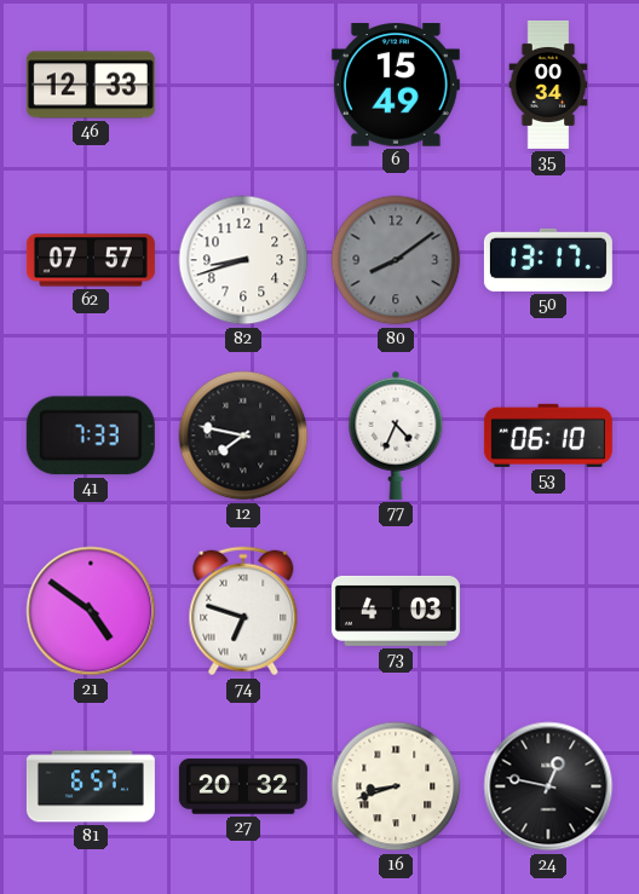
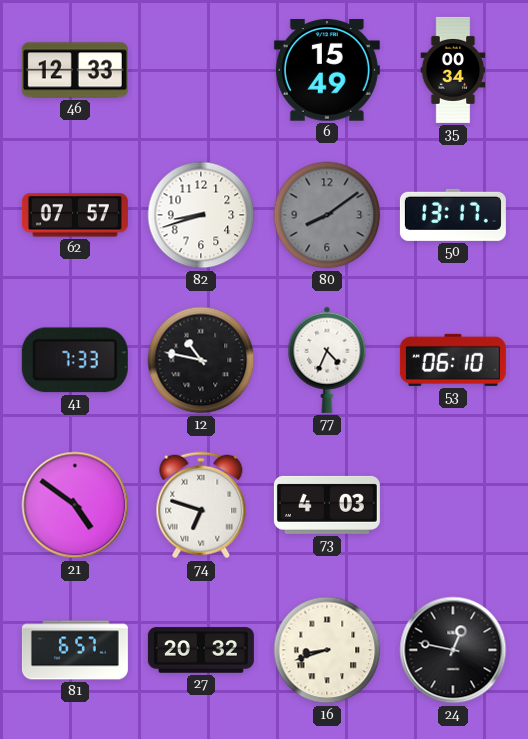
12: 7:47 -> 10:47
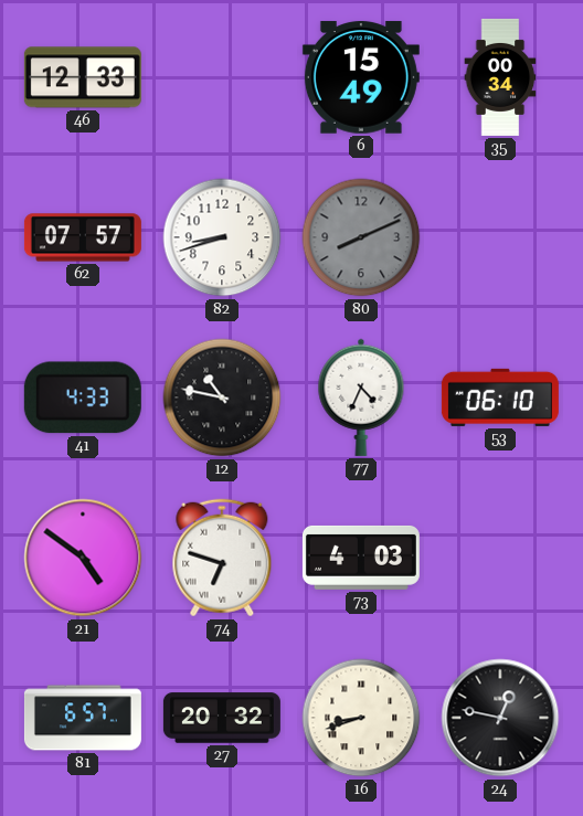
80: 8:09 -> 8:11
50: 13:17 -> none
41: 7:33 -> 4:33
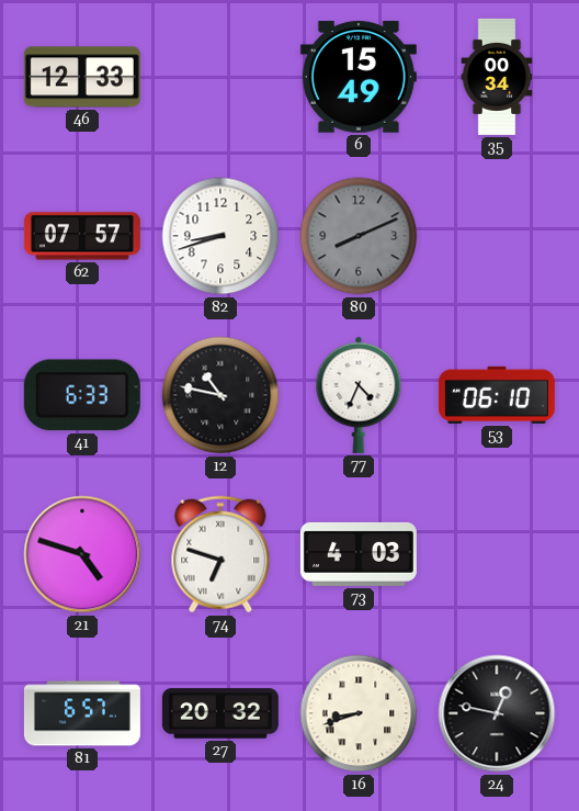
41: 4:33 -> 6:33
21: 4:51 -> 4:48
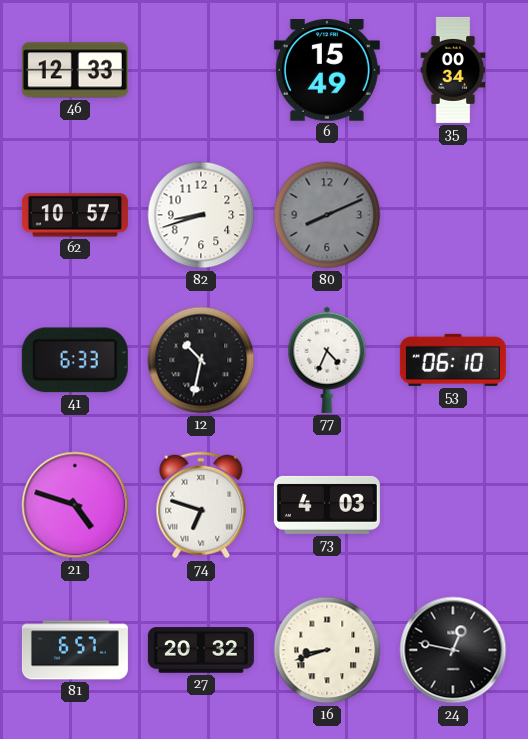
62: 07:57 -> 10:57
12: 10:47 -> 10:32
